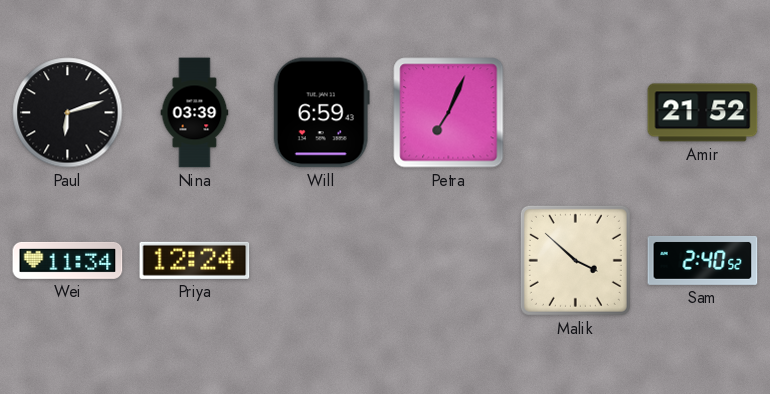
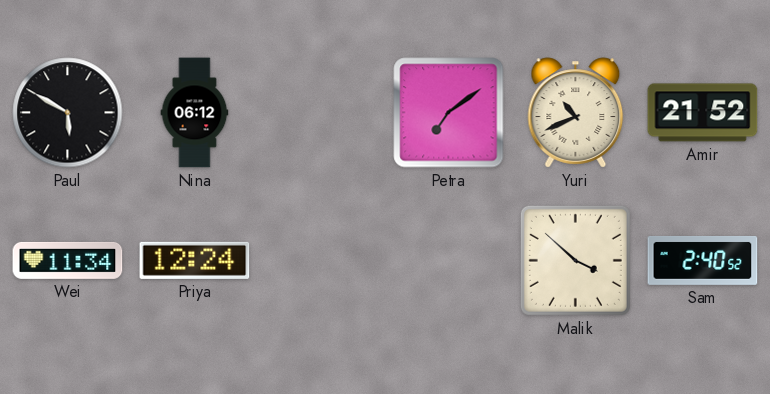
Paul: 6:12 -> 5:50
Nina: 03:39 -> 06:12
Will: 6:59 -> none
Petra: 7:04 -> 7:09
Yuri: none -> 10:41
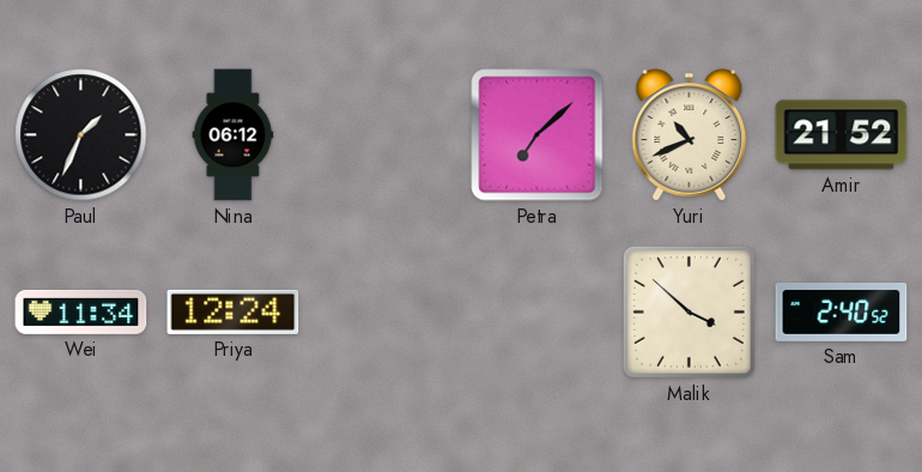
Paul: 5:50 -> 1:34
Petra: 7:09 -> 7:08
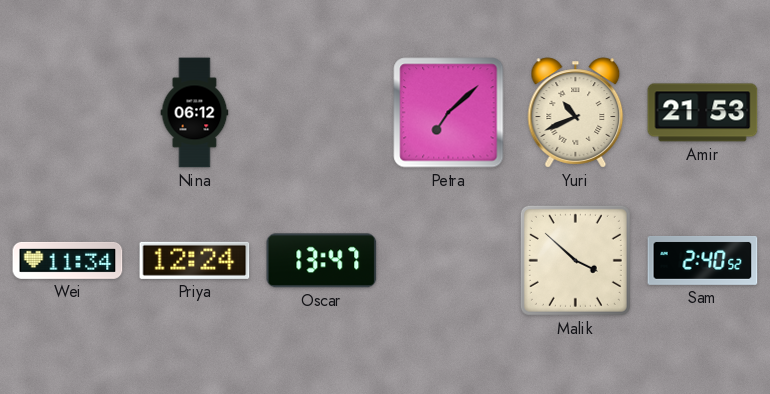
Paul: 1:34 -> none
Amir: 21:52 -> 21:53
Oscar: none -> 13:47
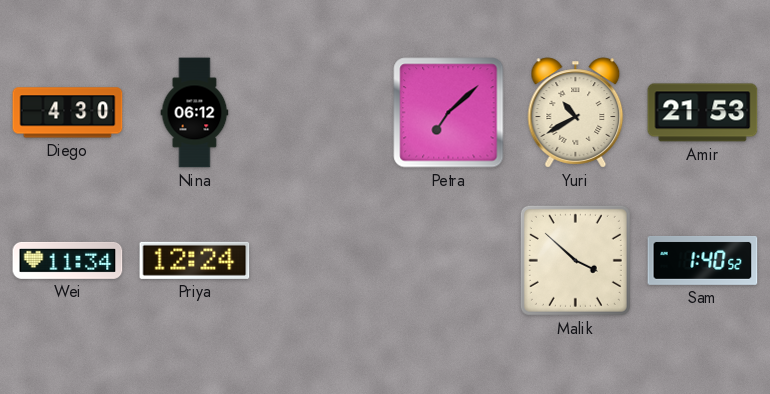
Diego: none -> 4:30
Yuri: 10:41 -> 10:40
Oscar: 13:47 -> none
Sam: 2:40 -> 1:40
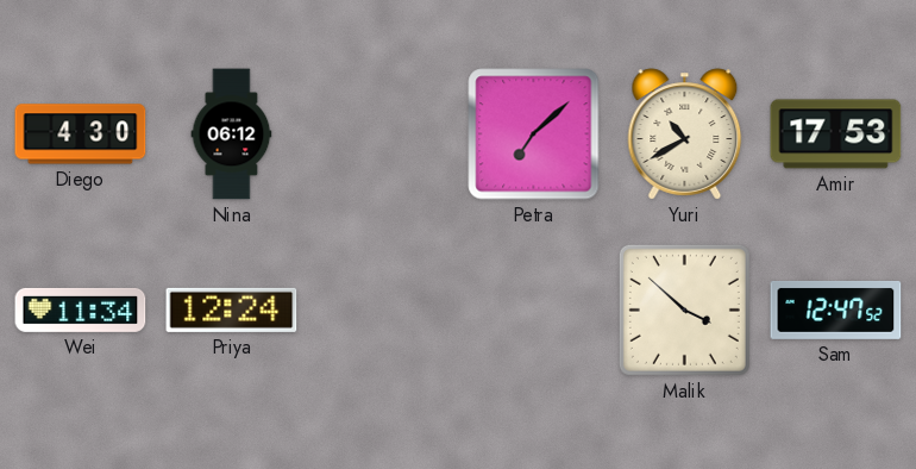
Amir: 21:53 -> 17:53
Sam: 1:40 -> 12:47
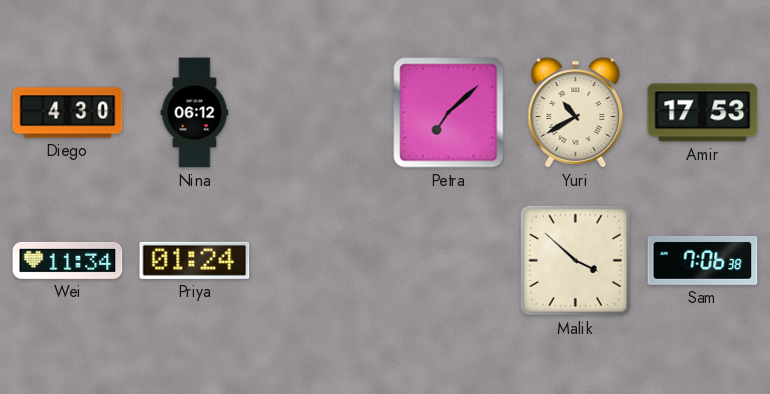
Priya: 12:24 -> 01:24
Sam: 12:47 -> 7:06
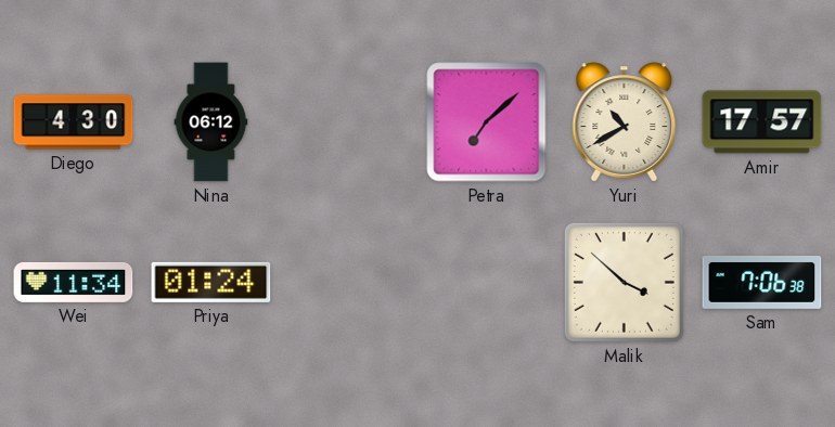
Amir: 17:53 -> 17:57
